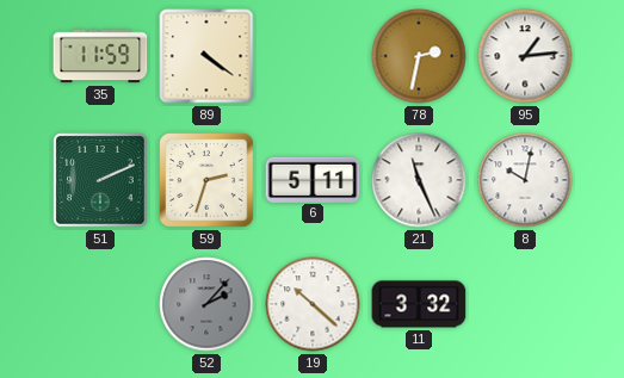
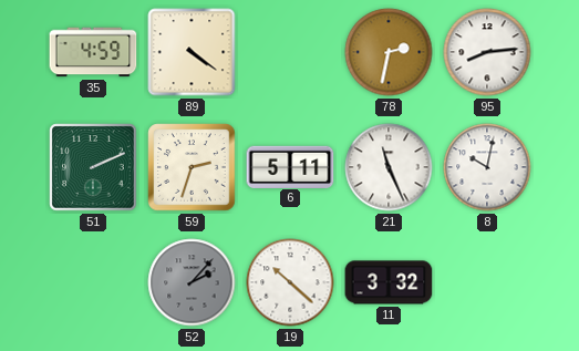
35: 11:59 -> 4:59
95: 1:14 -> 8:14
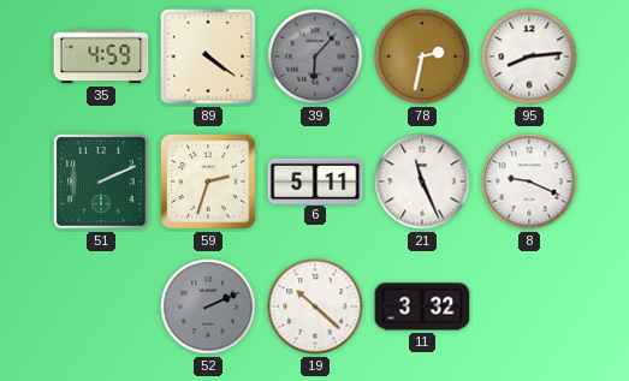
39: none -> 6:07
8: 10:02 -> 9:19
52: 2:07 -> 2:11
